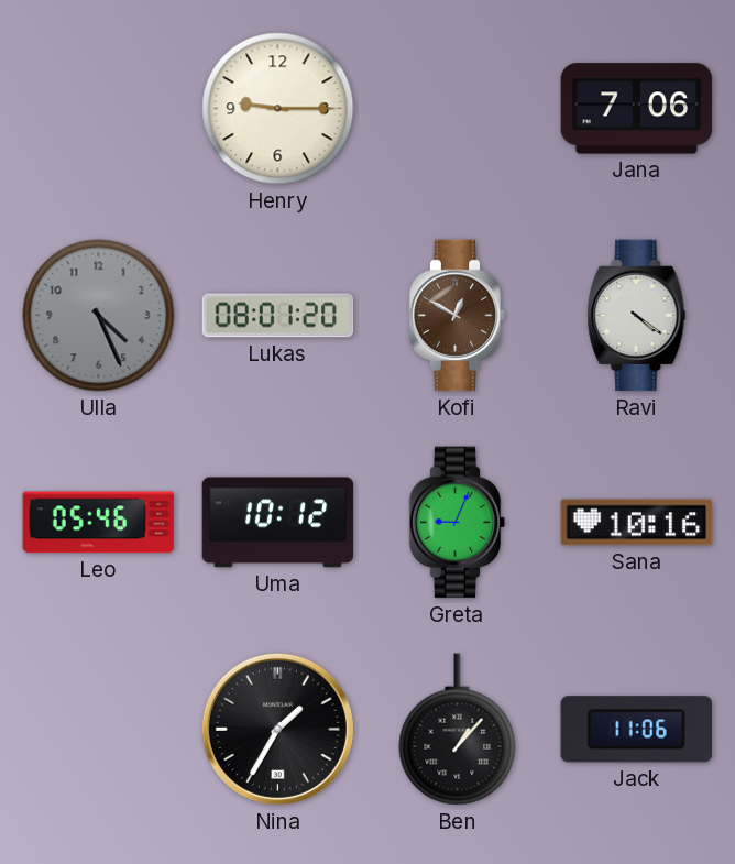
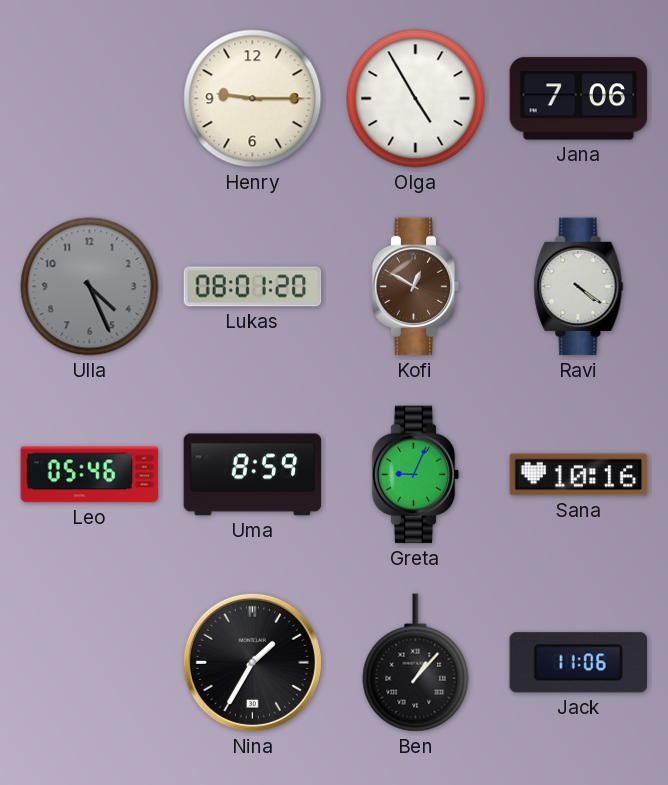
Olga: none -> 4:55
Uma: 10:12 -> 8:59
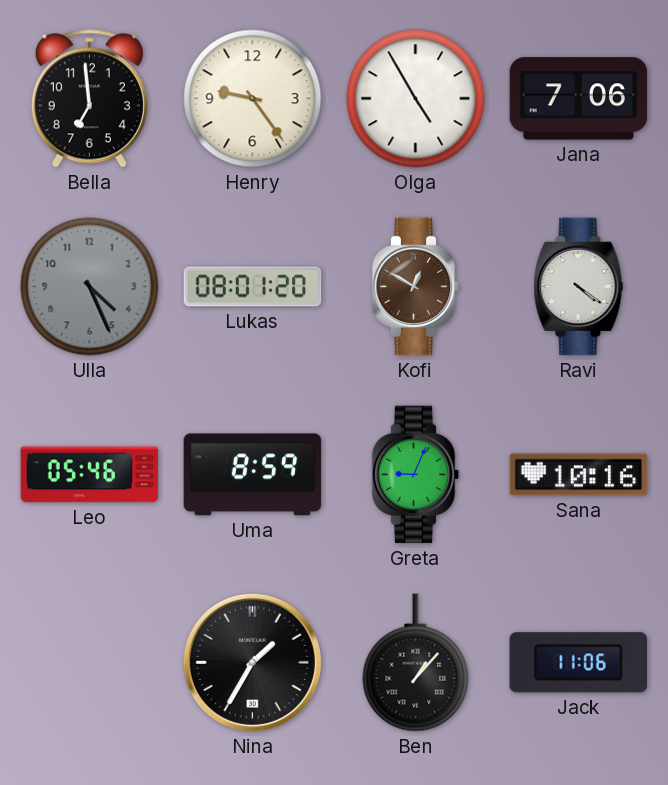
Bella: none -> 6:59
Henry: 9:15 -> 9:24
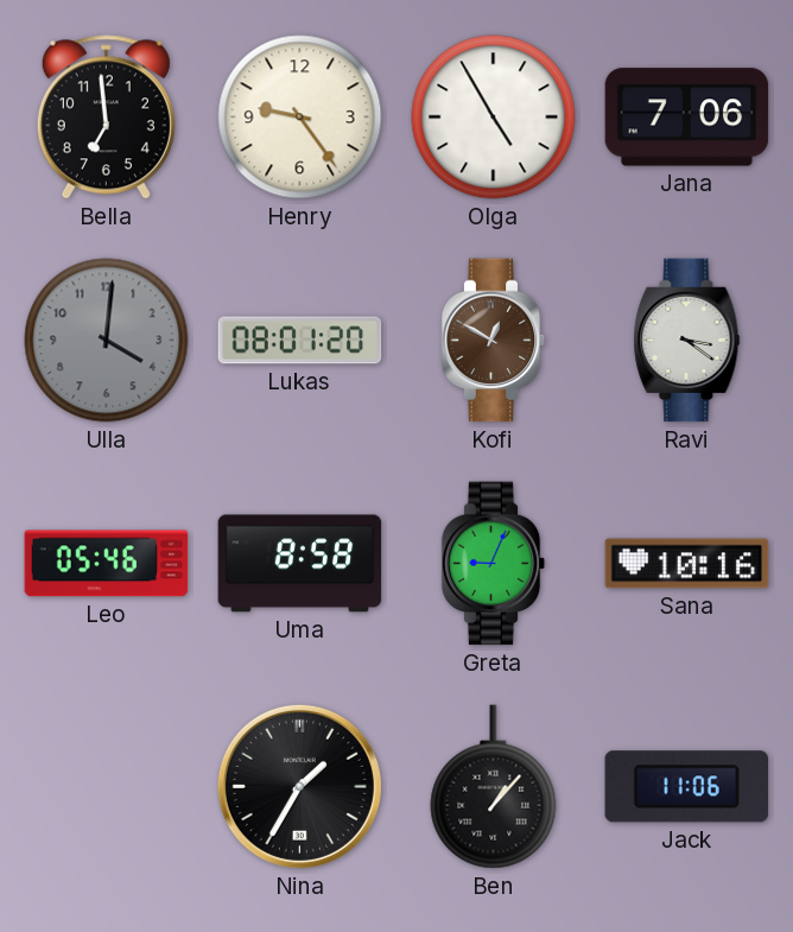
Ulla: 4:26 -> 4:01
Ravi: 4:21 -> 3:21
Uma: 8:59 -> 8:58
